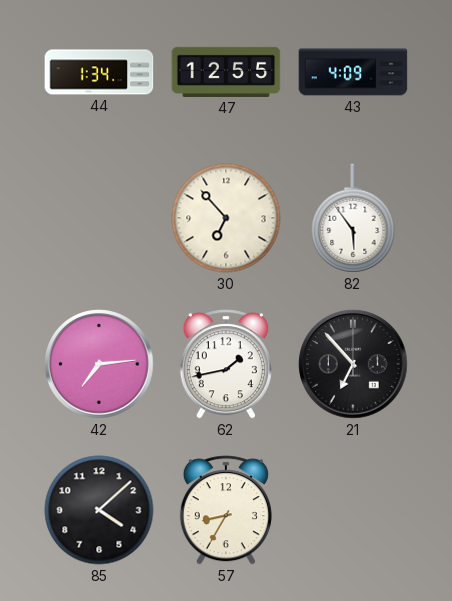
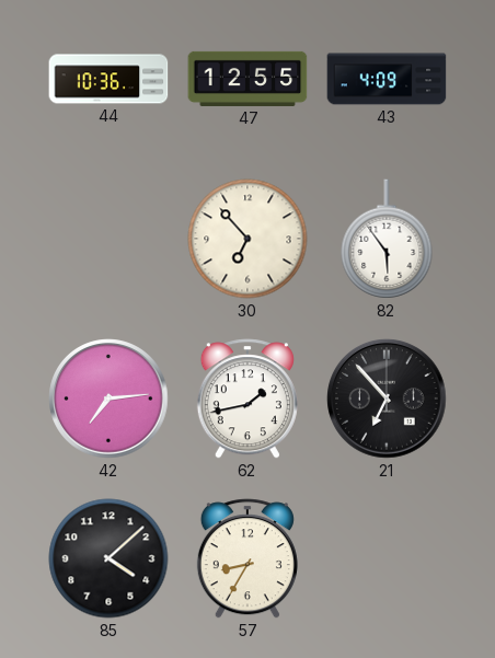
44: 1:34 -> 10:36
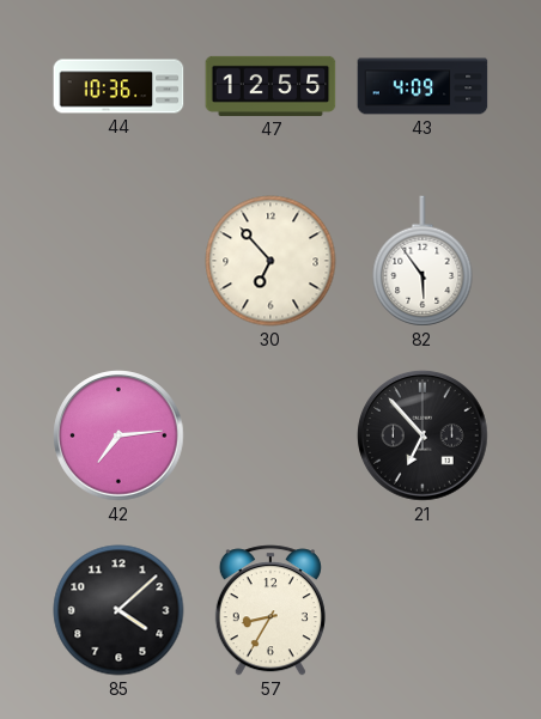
62: 1:43 -> none
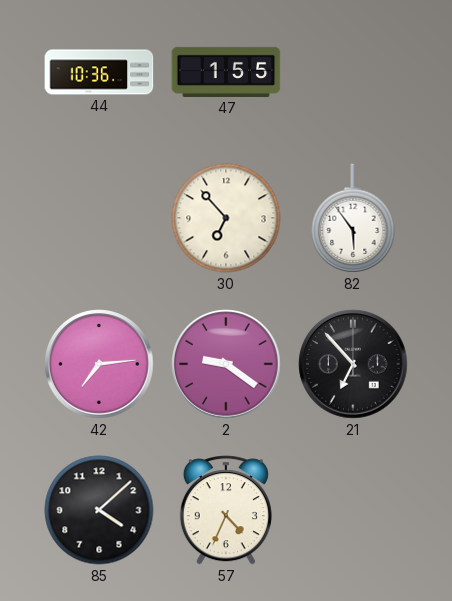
47: 12:55 -> 1:55
43: 4:09 -> none
2: none -> 9:21
57: 8:35 -> 4:34
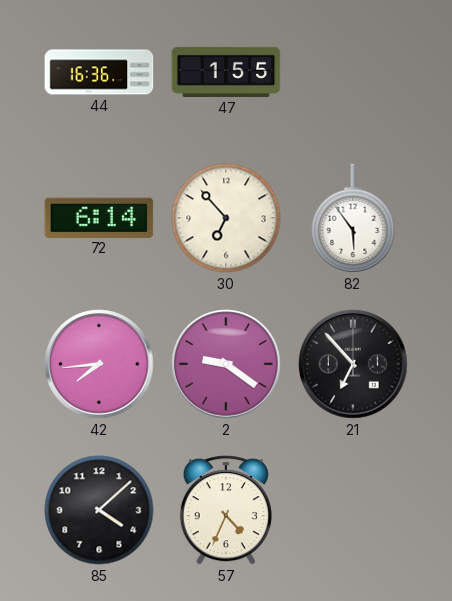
44: 10:36 -> 16:36
72: none -> 6:14
42: 7:14 -> 7:44
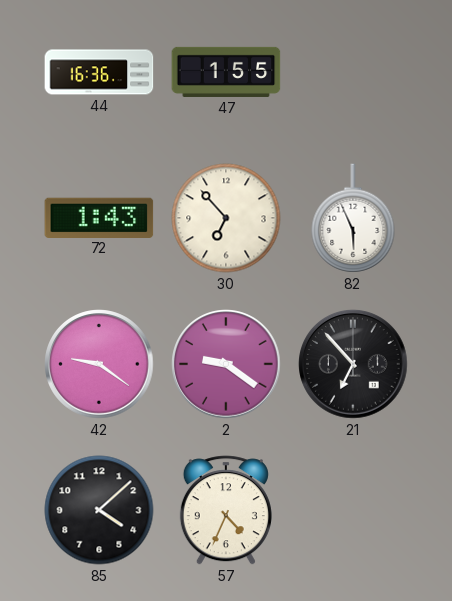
72: 6:14 -> 1:43
82: 5:54 -> 5:56
42: 7:44 -> 9:21
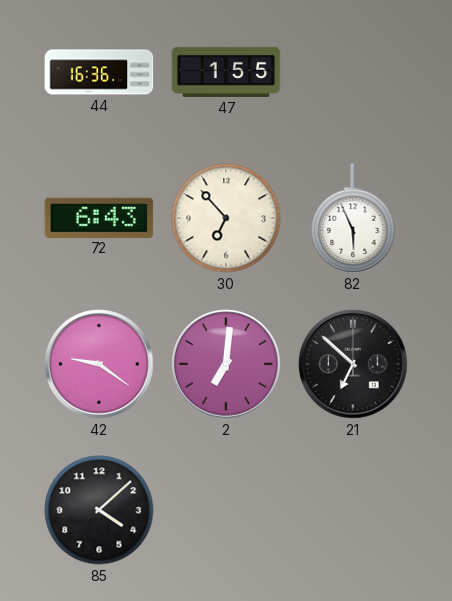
72: 1:43 -> 6:43
2: 9:21 -> 7:01
21: 6:53 -> 6:52
57: 4:34 -> none
